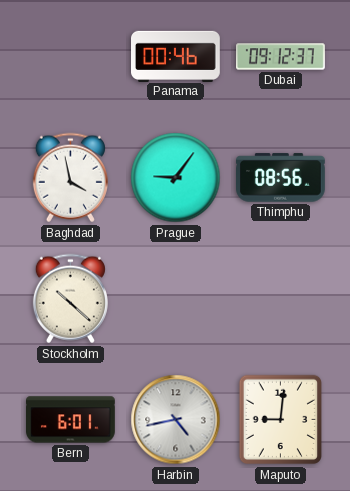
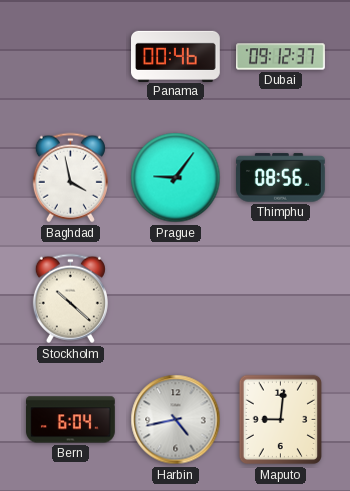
Bern: 6:01 -> 6:04
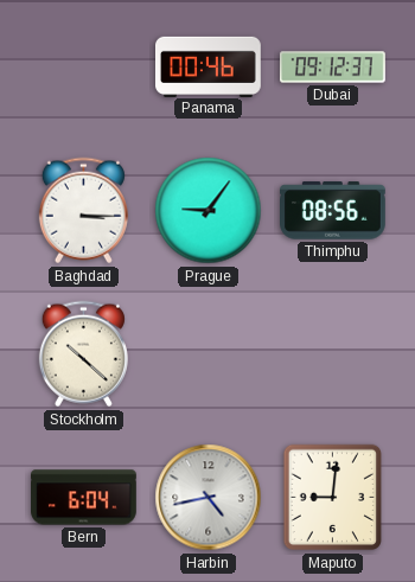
Baghdad: 3:58 -> 3:15
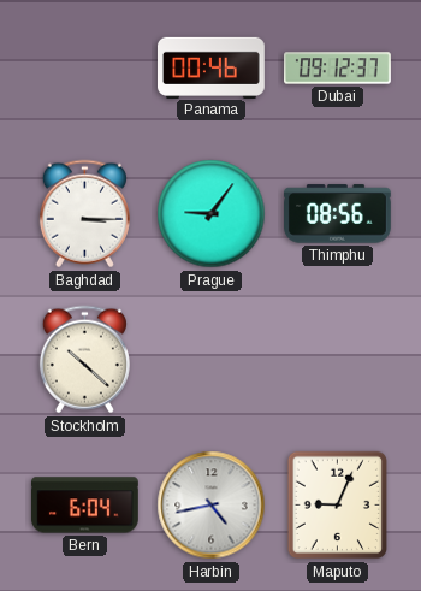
Maputo: 9:01 -> 9:04
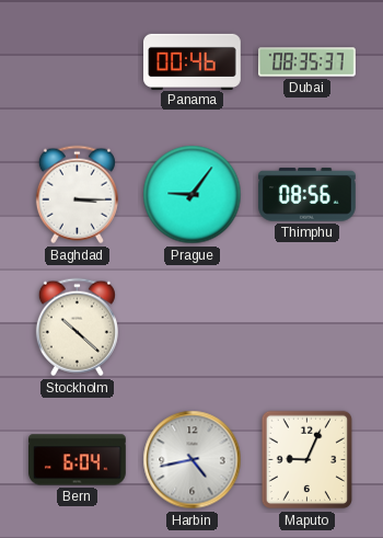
Dubai: 09:12 -> 08:35
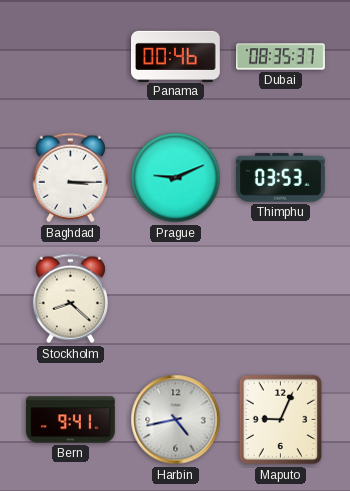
Prague: 9:06 -> 9:11
Thimphu: 08:56 -> 03:53
Stockholm: 10:22 -> 8:22
Bern: 6:04 -> 9:41
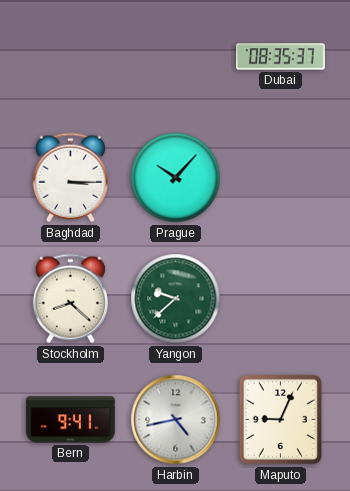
Panama: 00:46 -> none
Prague: 9:11 -> 10:07
Thimphu: 03:53 -> none
Yangon: none -> 9:38
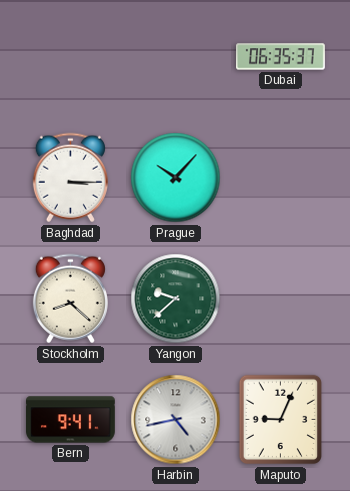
Dubai: 08:35 -> 06:35
